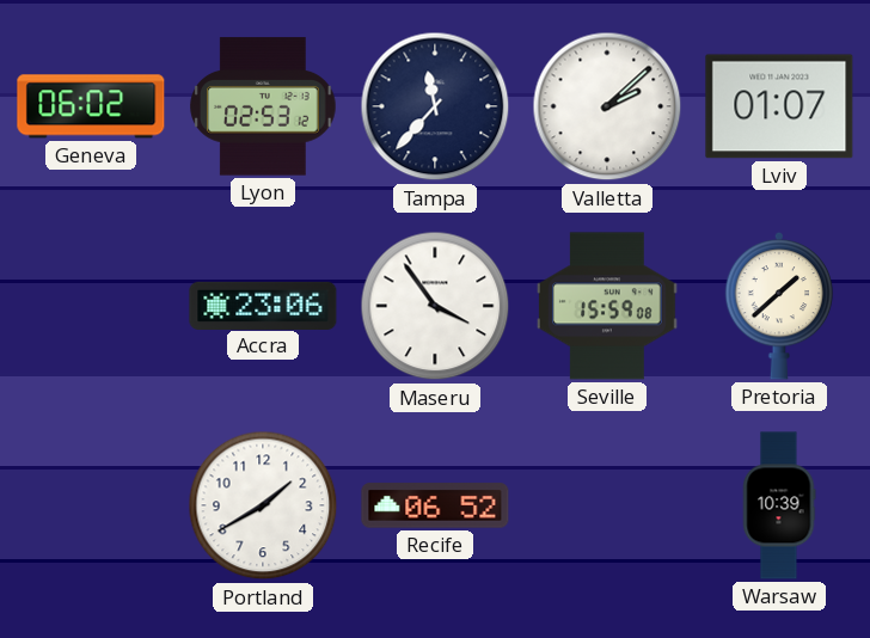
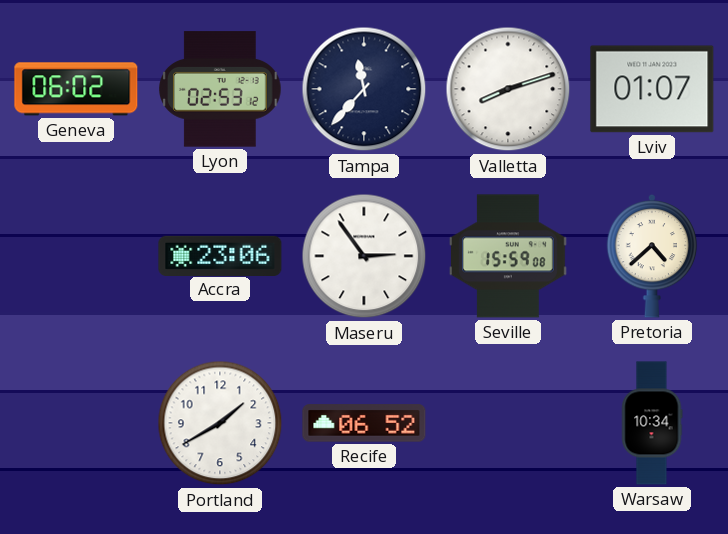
Valletta: 2:08 -> 8:12
Maseru: 3:54 -> 2:54
Pretoria: 1:38 -> 4:38
Warsaw: 10:39 -> 10:34
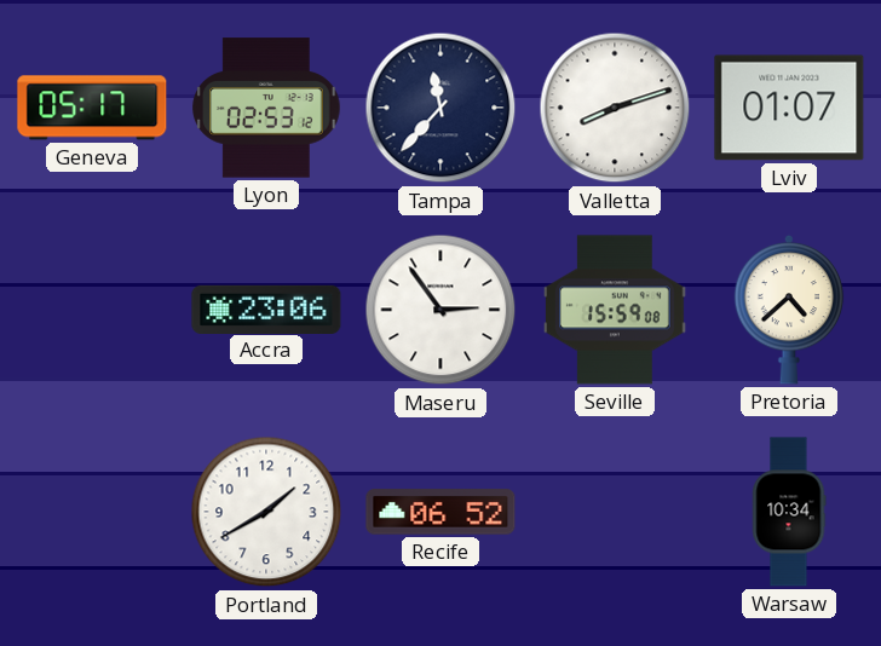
Geneva: 06:02 -> 05:17
